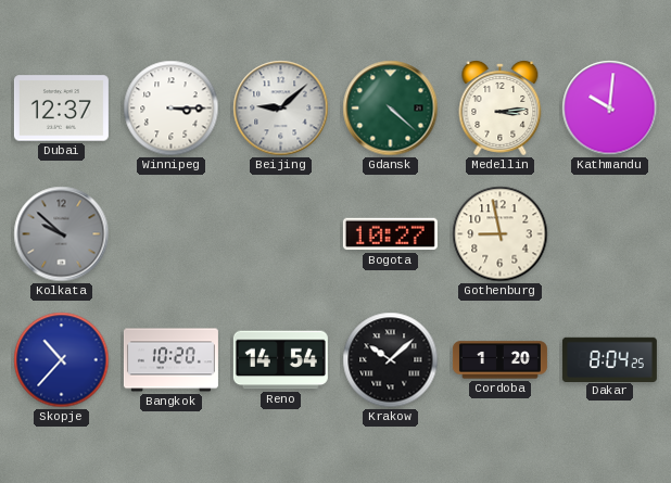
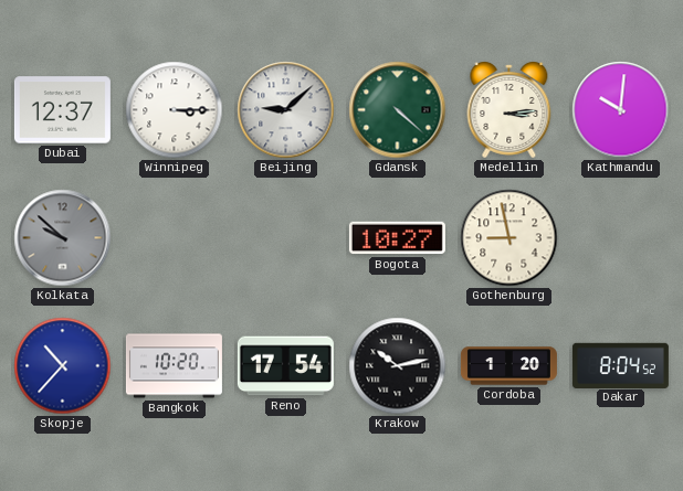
Reno: 14:54 -> 17:54
Krakow: 10:08 -> 10:13
Dakar: 8:04:25 -> 8:04:52
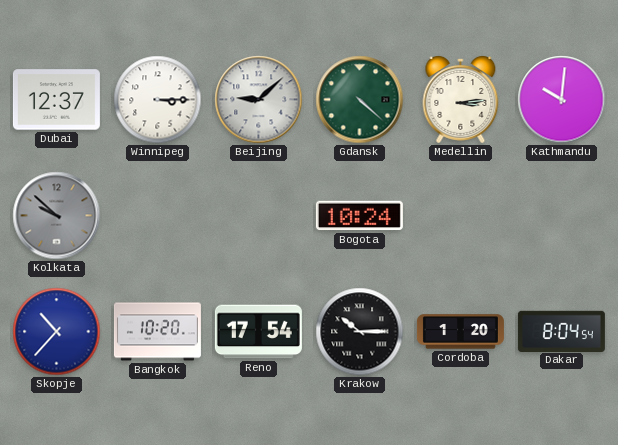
Bogota: 10:27 -> 10:24
Gothenburg: 8:58 -> none
Krakow: 10:13 -> 10:15
Dakar: 8:04:52 -> 8:04:54
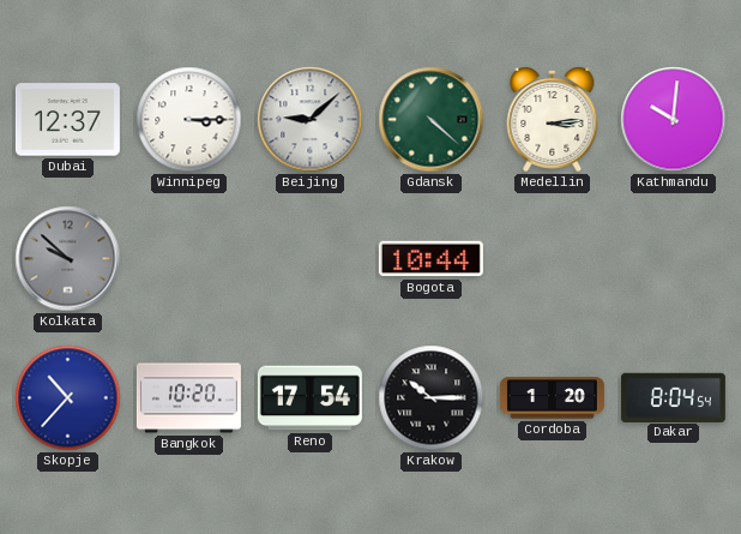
Bogota: 10:24 -> 10:44
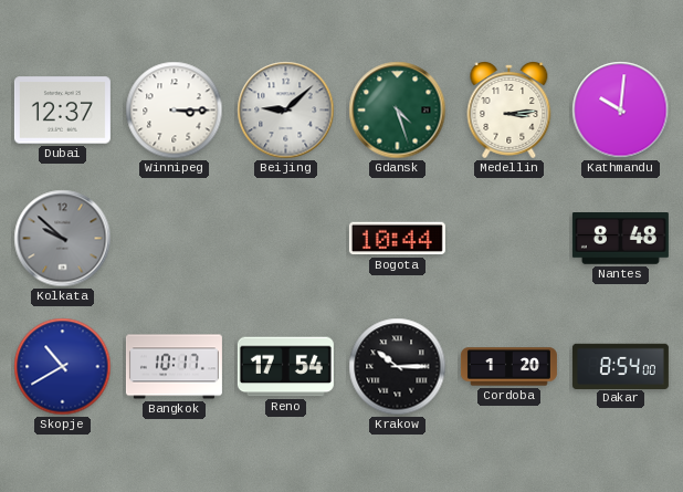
Gdansk: 4:22 -> 4:27
Nantes: none -> 8:48
Skopje: 10:37 -> 10:40
Bangkok: 10:20 -> 10:17
Dakar: 8:04 -> 8:54
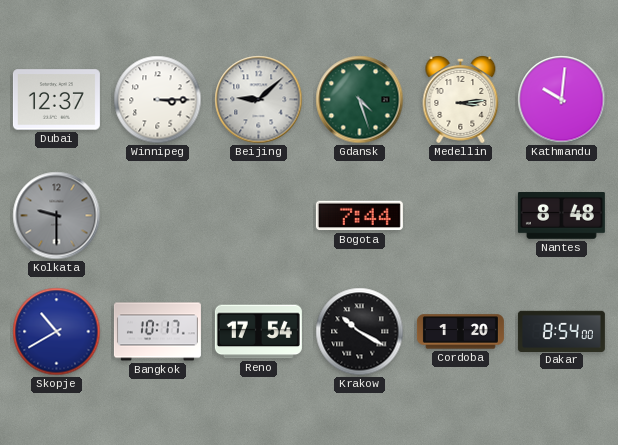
Kolkata: 9:52 -> 9:30
Bogota: 10:44 -> 7:44
Krakow: 10:15 -> 10:20
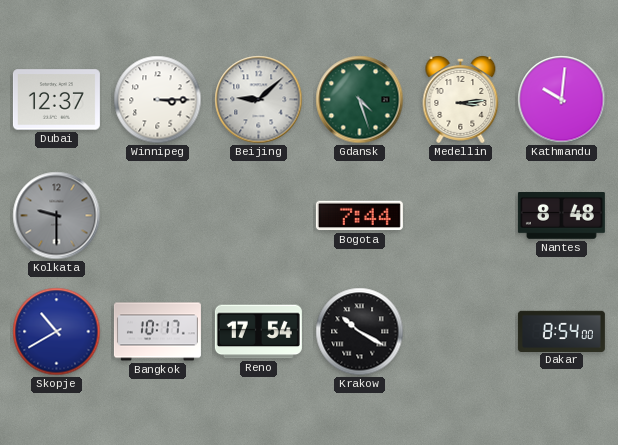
Cordoba: 1:20 -> none
